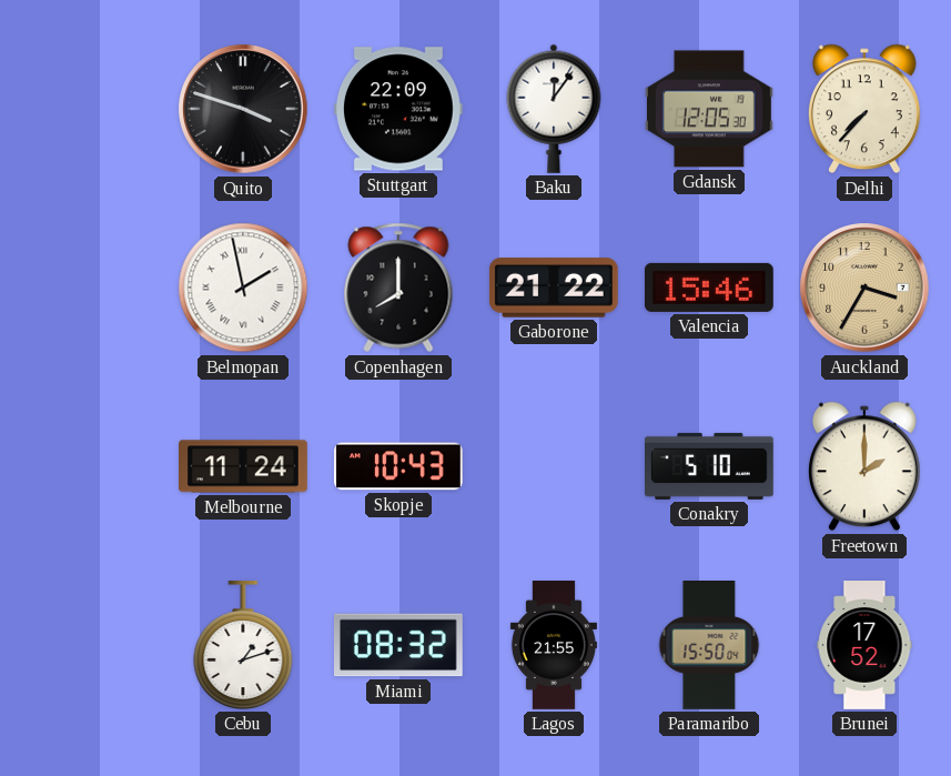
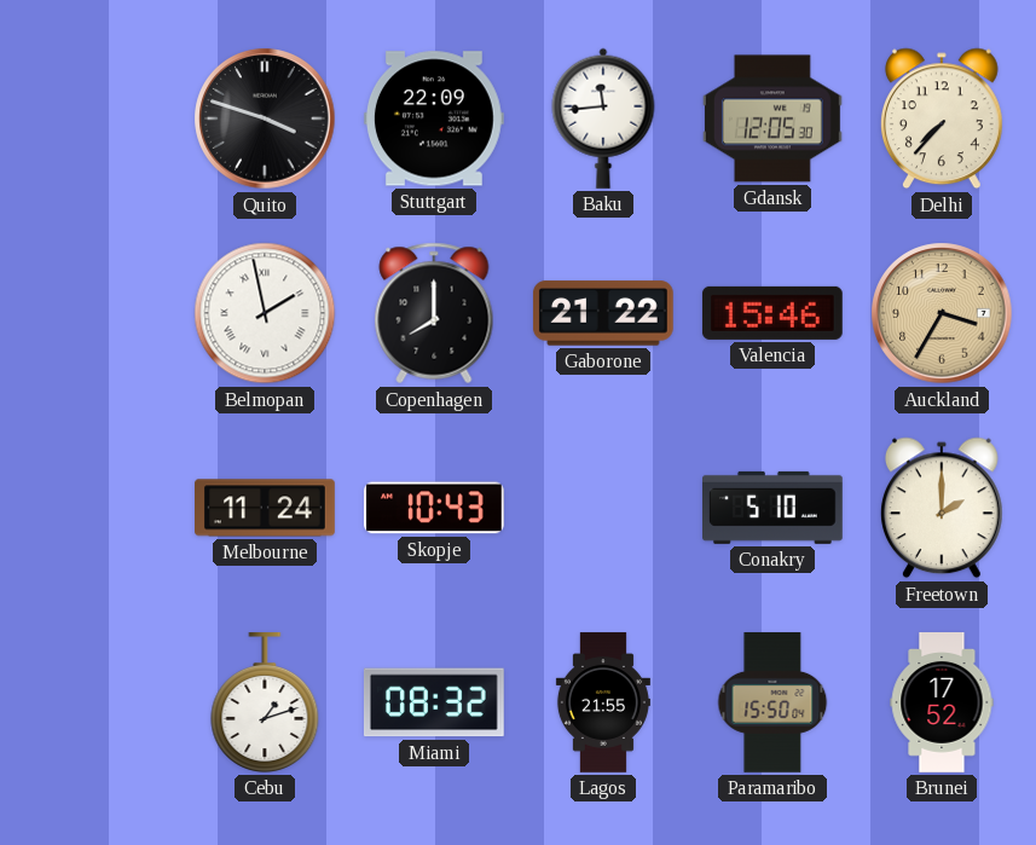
Baku: 12:06 -> 11:44
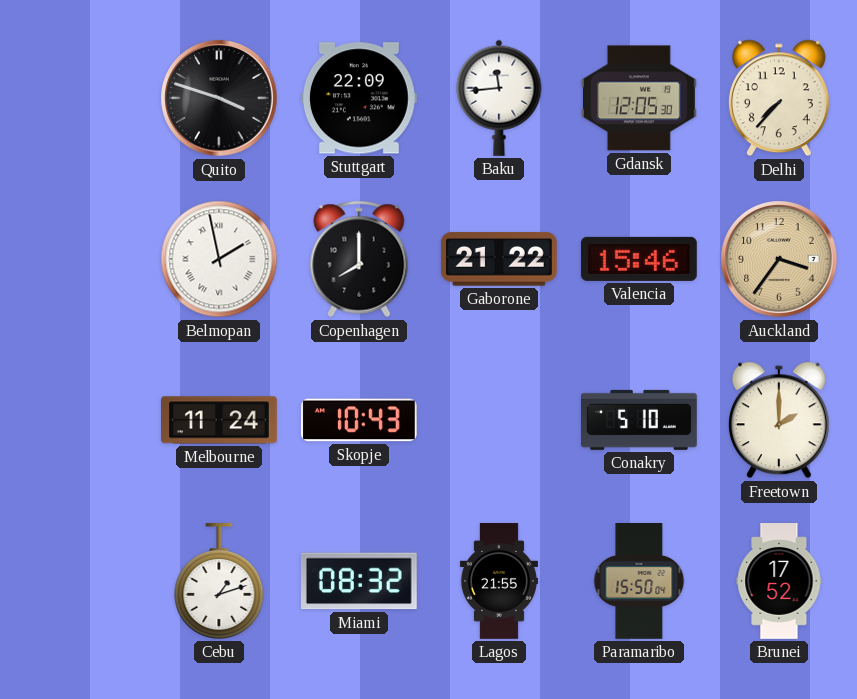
Auckland: 3:35 -> 3:36
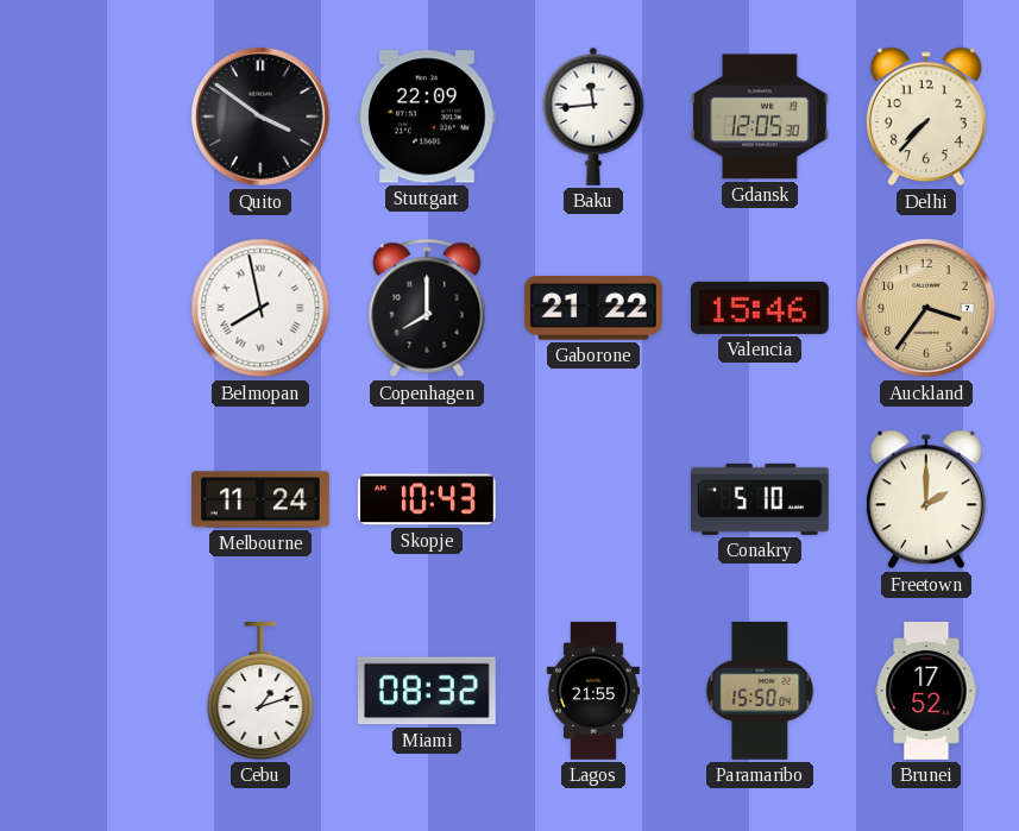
Quito: 3:48 -> 3:51
Belmopan: 1:58 -> 7:58
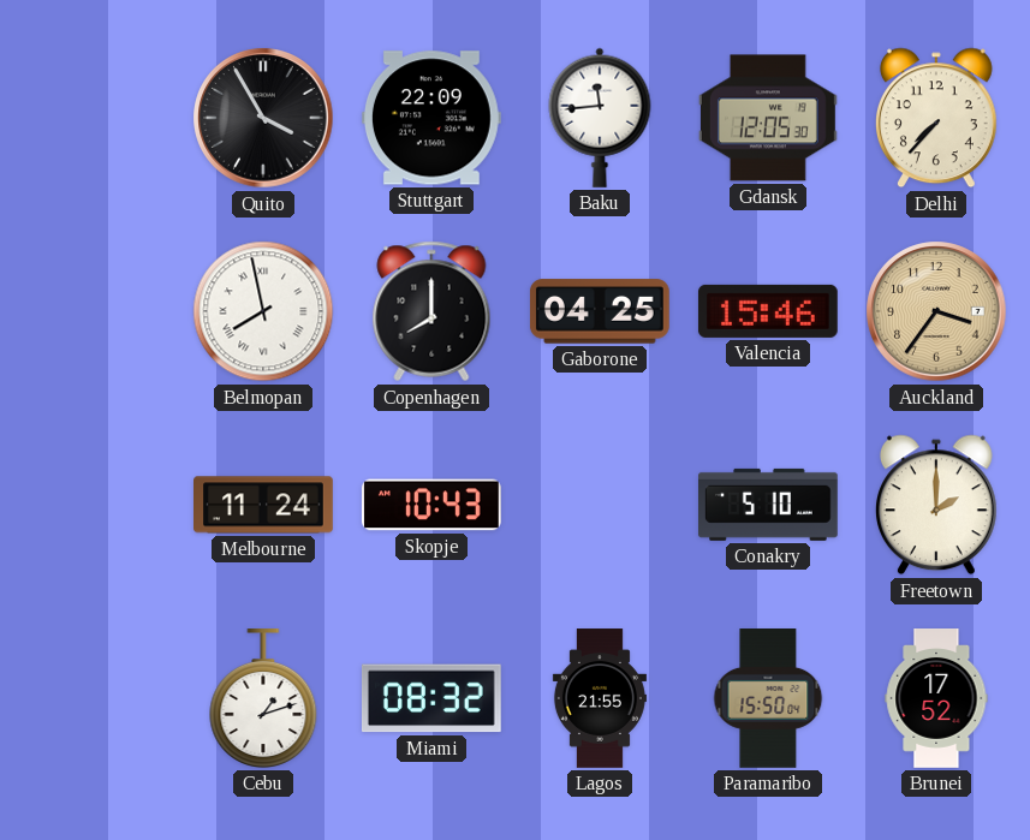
Quito: 3:51 -> 3:55
Gaborone: 21:22 -> 04:25
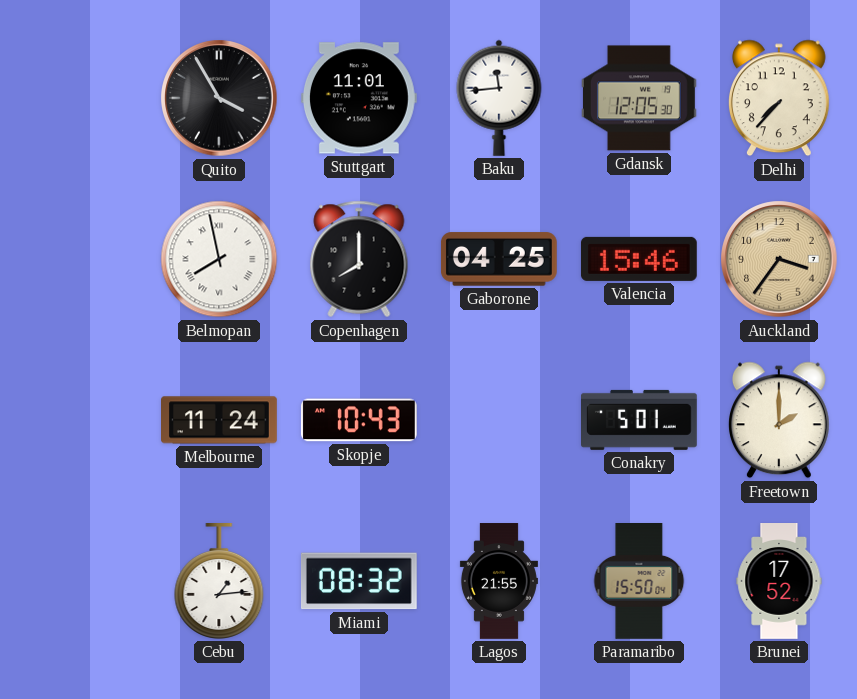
Stuttgart: 22:09 -> 11:01
Conakry: 5:10 -> 5:01
Cebu: 1:12 -> 1:14
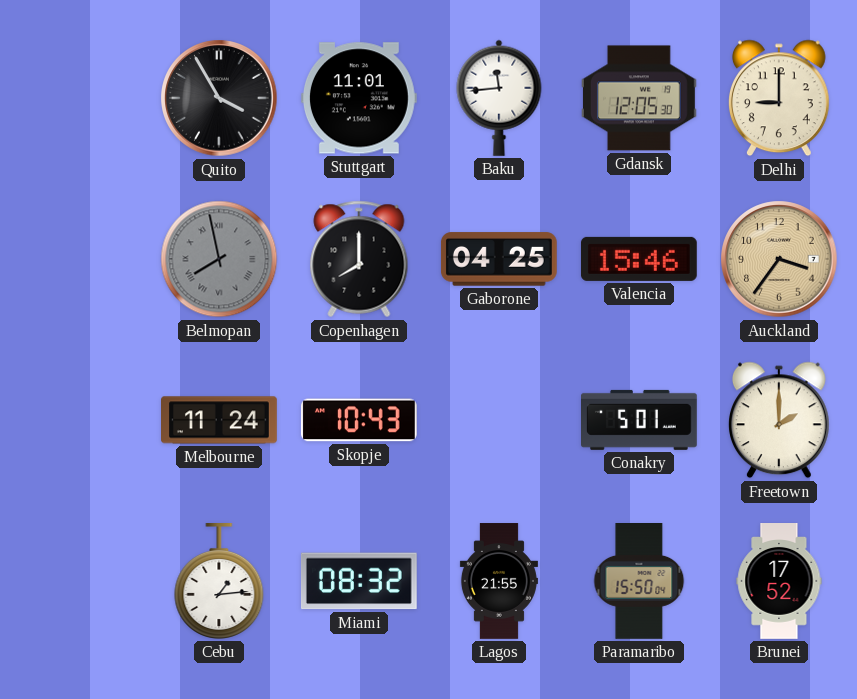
Delhi: 7:37 -> 9:00
Belmopan dial: white -> grey
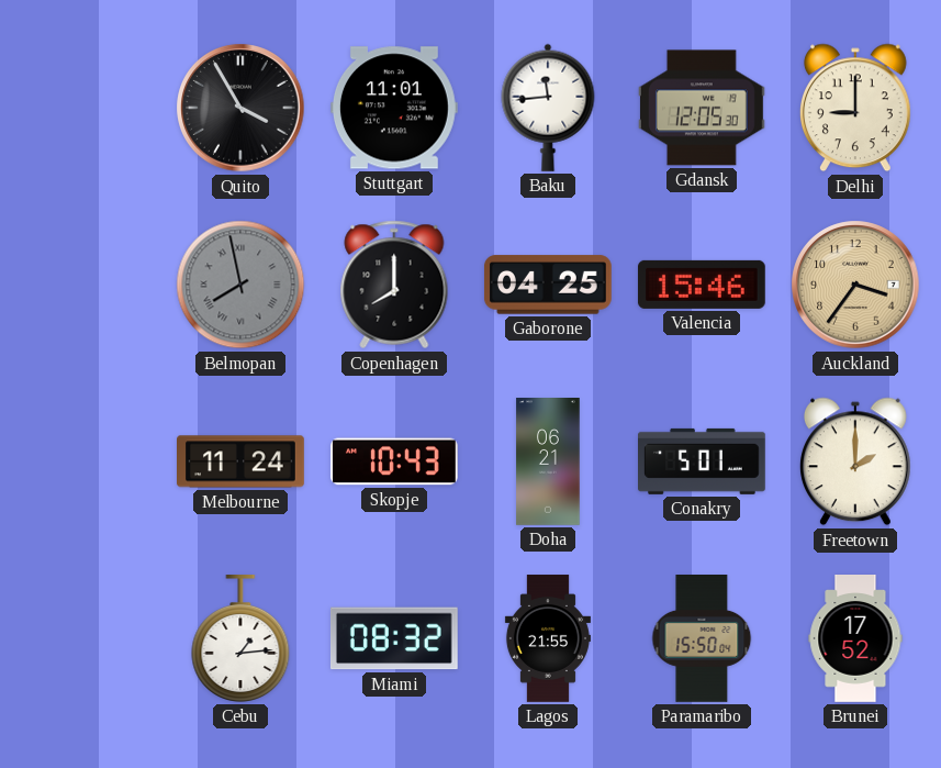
Doha: none -> 06:21
